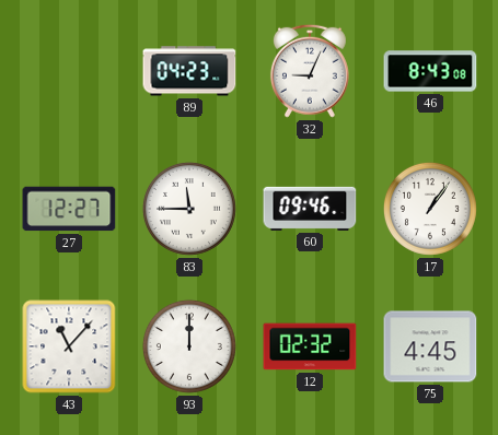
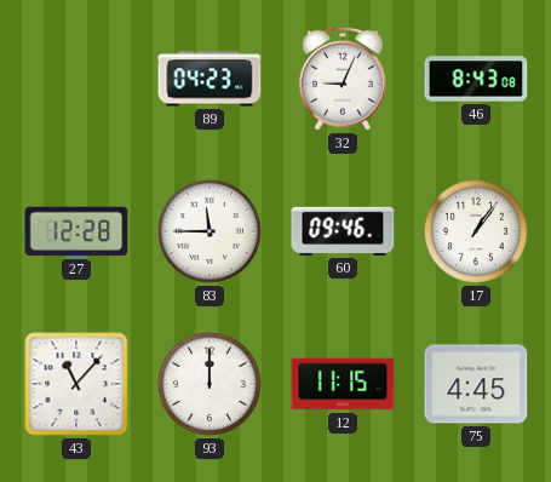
27: 12:27 -> 12:28
12: 02:32 -> 11:15
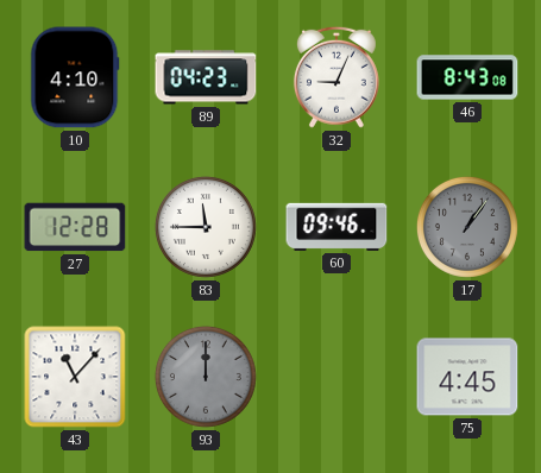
10: none -> 4:10
17 dial: white -> grey
93 dial: white -> grey
12: 11:15 -> none
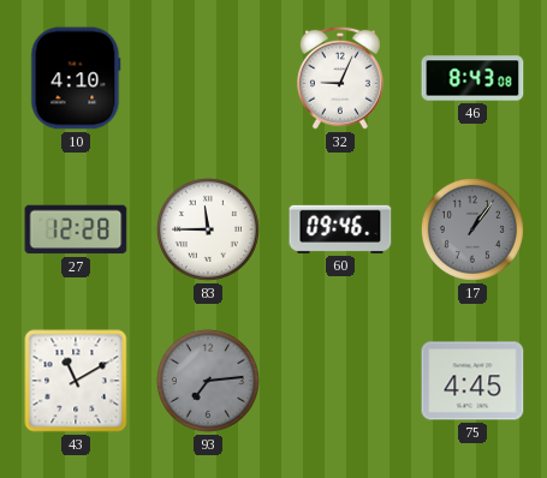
89: 04:23 -> none
43: 11:07 -> 11:10
93: 12:00 -> 7:14
